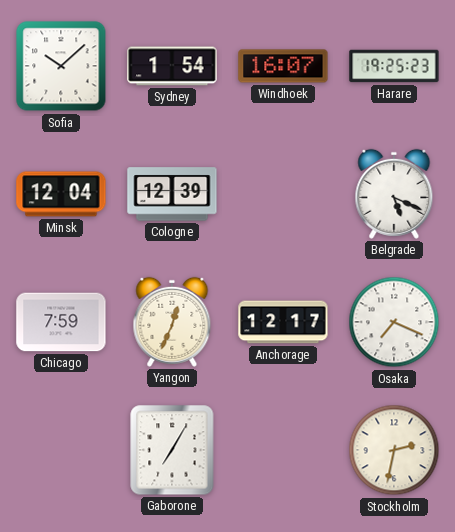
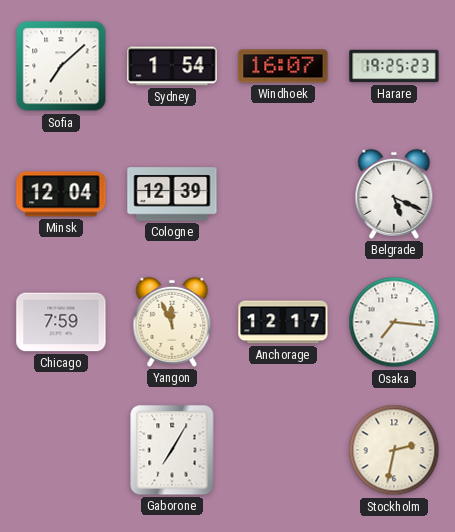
Sofia: 10:08 -> 7:08
Yangon: 12:34 -> 11:56
Osaka: 7:19 -> 7:16
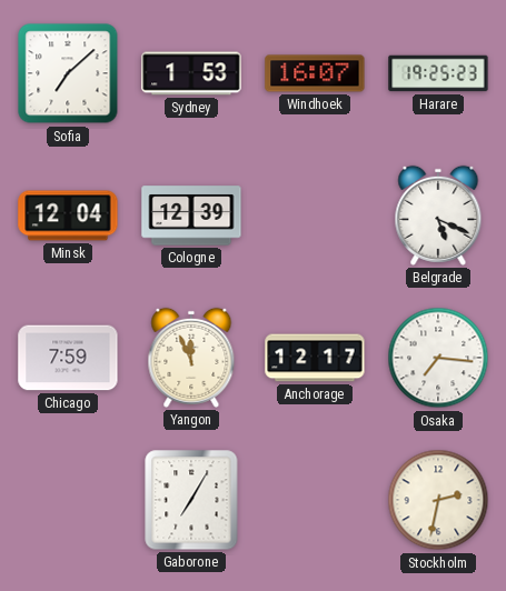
Sydney: 1:54 -> 1:53
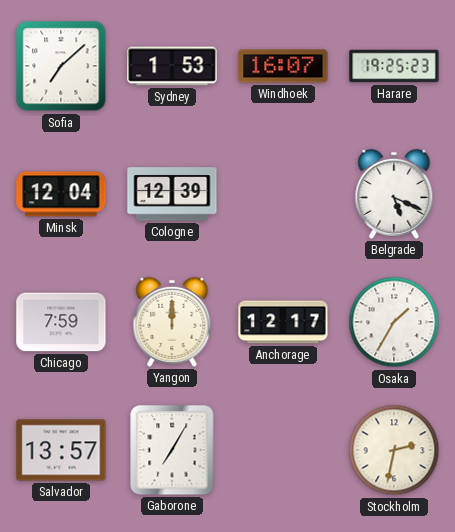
Yangon: 11:56 -> 12:00
Osaka: 7:16 -> 1:35
Salvador: none -> 13:57
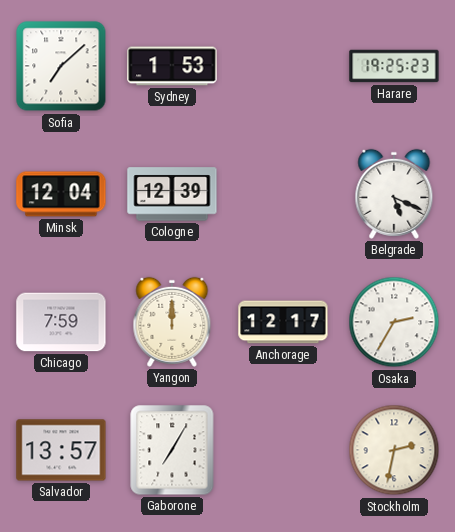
Windhoek: 16:07 -> none
Osaka: 1:35 -> 2:35
